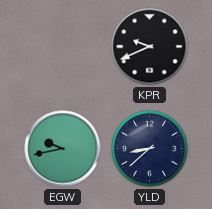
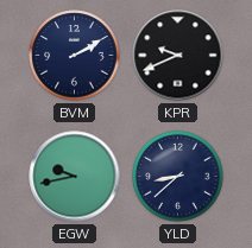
BVM: none -> 2:10
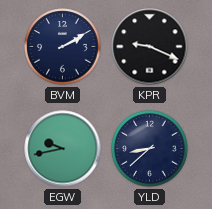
KPR: 9:41 -> 9:19
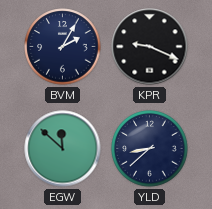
BVM: 2:10 -> 2:05
EGW: 9:43 -> 11:52
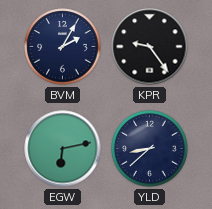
KPR: 9:19 -> 9:24
EGW: 11:52 -> 6:13
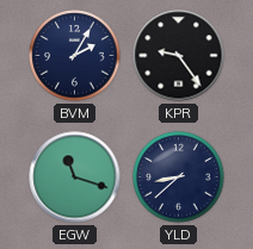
EGW: 6:13 -> 11:18
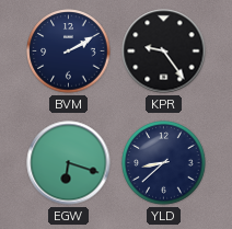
BVM: 2:05 -> 2:10
EGW: 11:18 -> 6:18
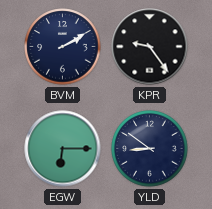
EGW: 6:18 -> 6:15
YLD: 8:38 -> 8:51
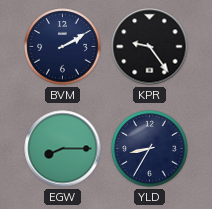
EGW: 6:15 -> 8:15
YLD: 8:51 -> 8:35
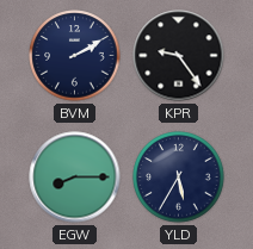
YLD: 8:35 -> 5:35
